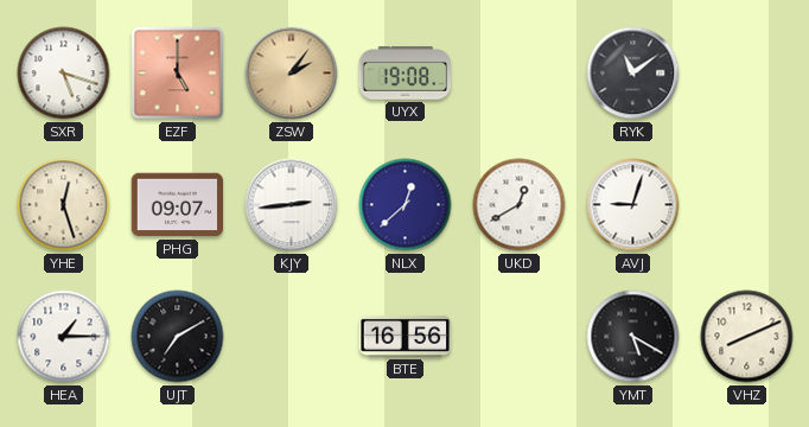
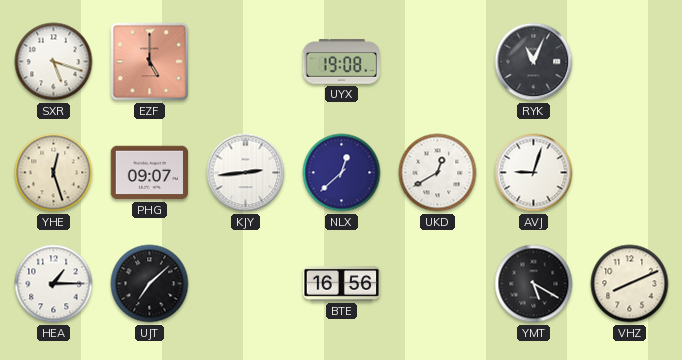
ZSW: 2:06 -> none
RYK: 11:09 -> 11:04
UJT: 7:10 -> 7:08
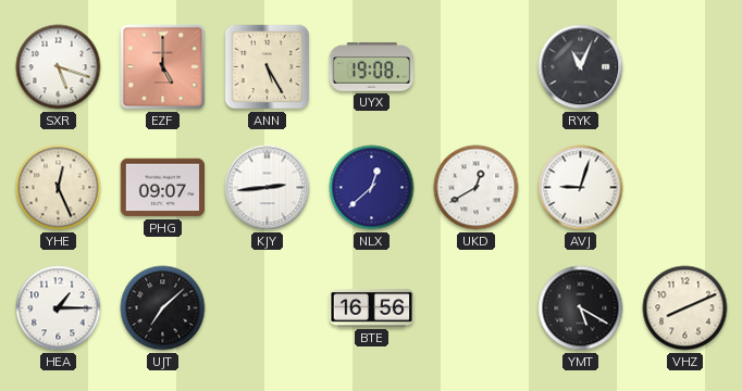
ANN: none -> 5:25
YHE: 12:27 -> 12:26
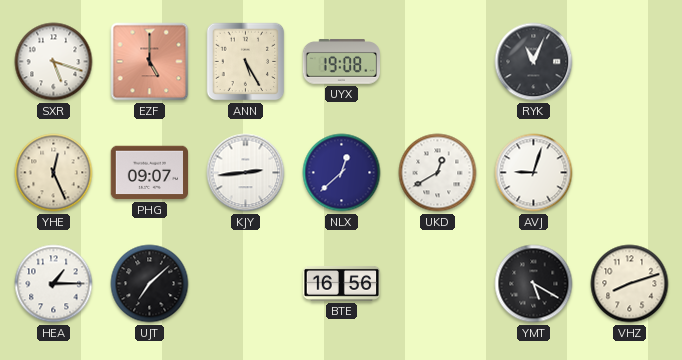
VHZ: 8:11 -> 8:12
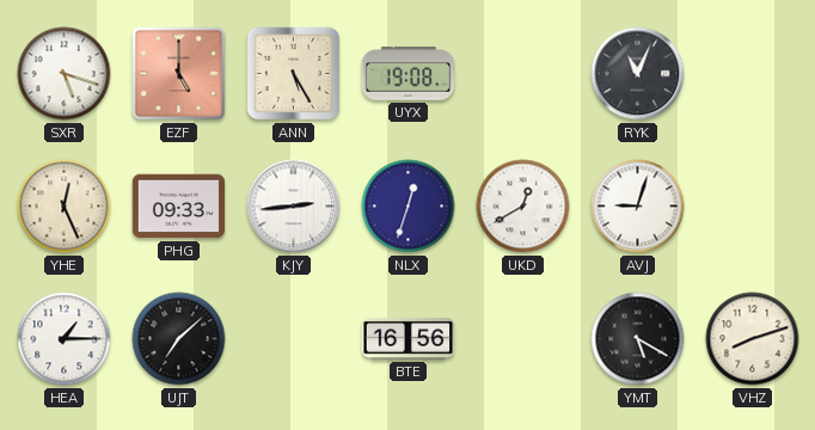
PHG: 09:07 -> 09:33
NLX: 12:38 -> 12:33
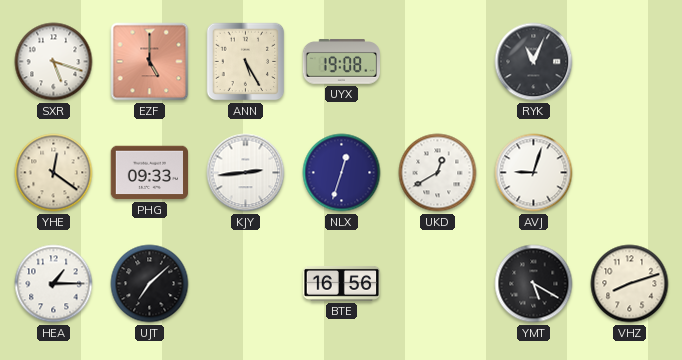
YHE: 12:26 -> 12:21
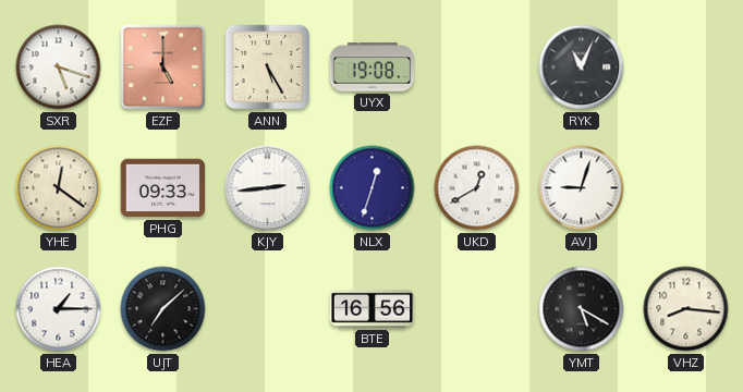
VHZ: 8:12 -> 8:16
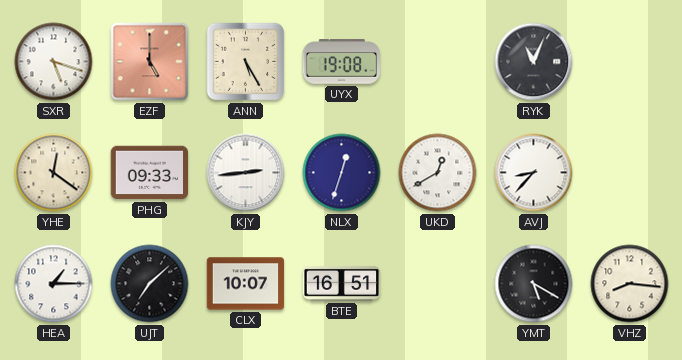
AVJ: 9:03 -> 8:37
CLX: none -> 10:07
BTE: 16:56 -> 16:51
